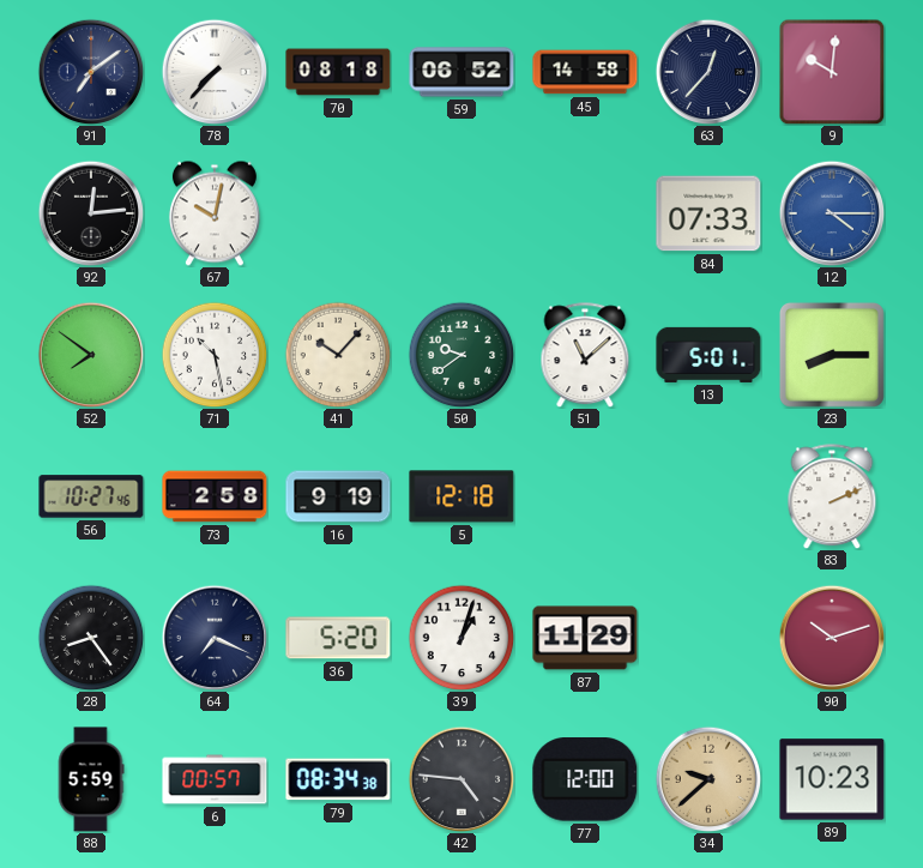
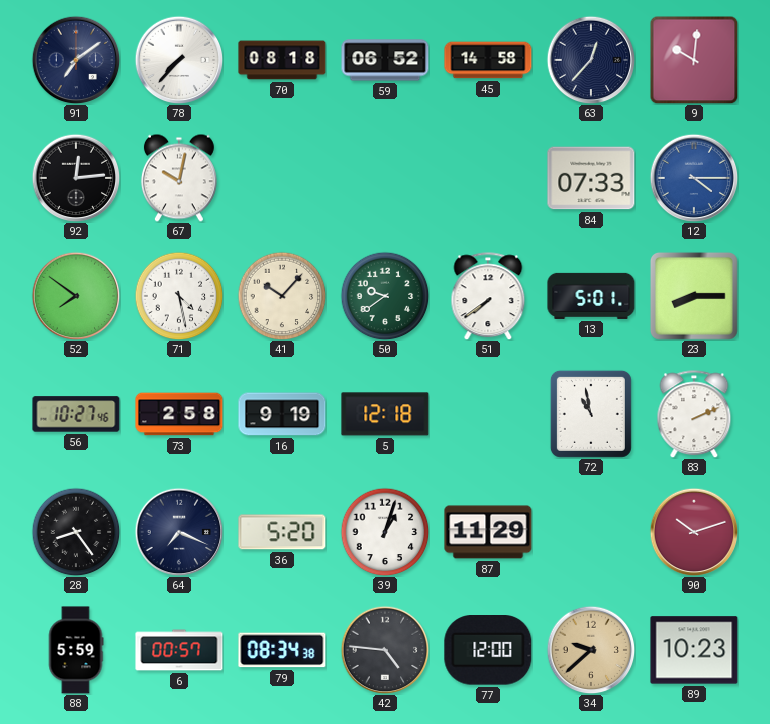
71: 10:28 -> 4:28
51: 11:08 -> 7:39
72: none -> 10:58
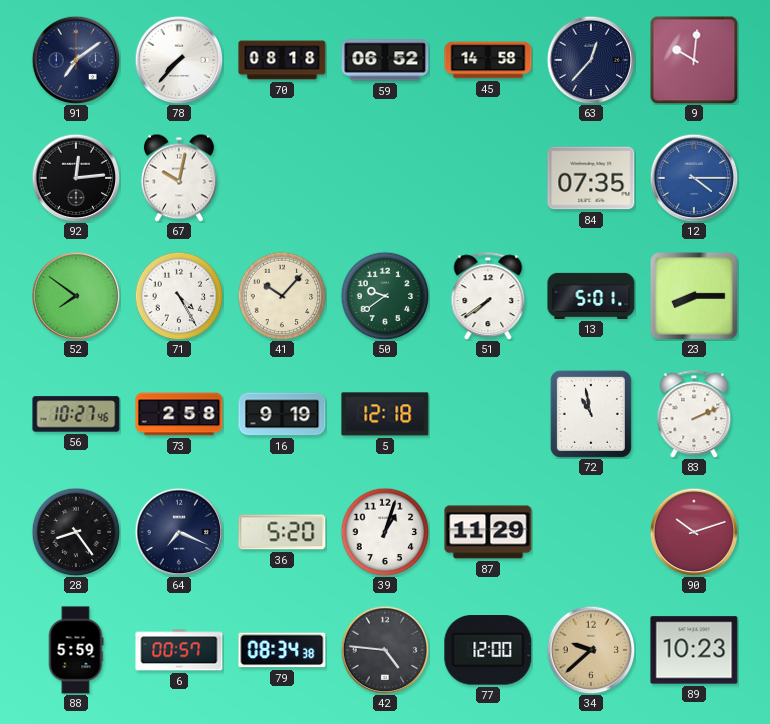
84: 07:33 -> 07:35
71: 4:28 -> 4:25
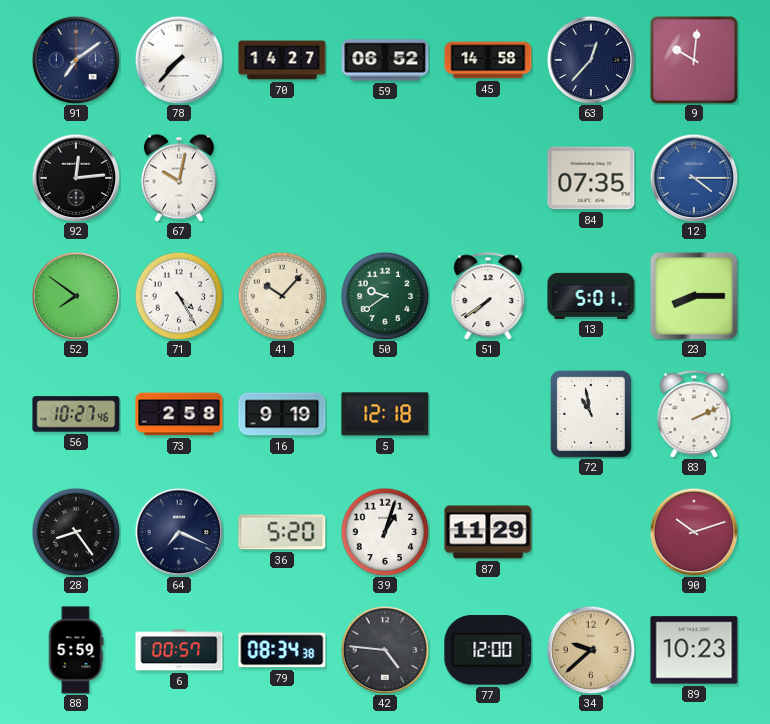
70: 08:18 -> 14:27
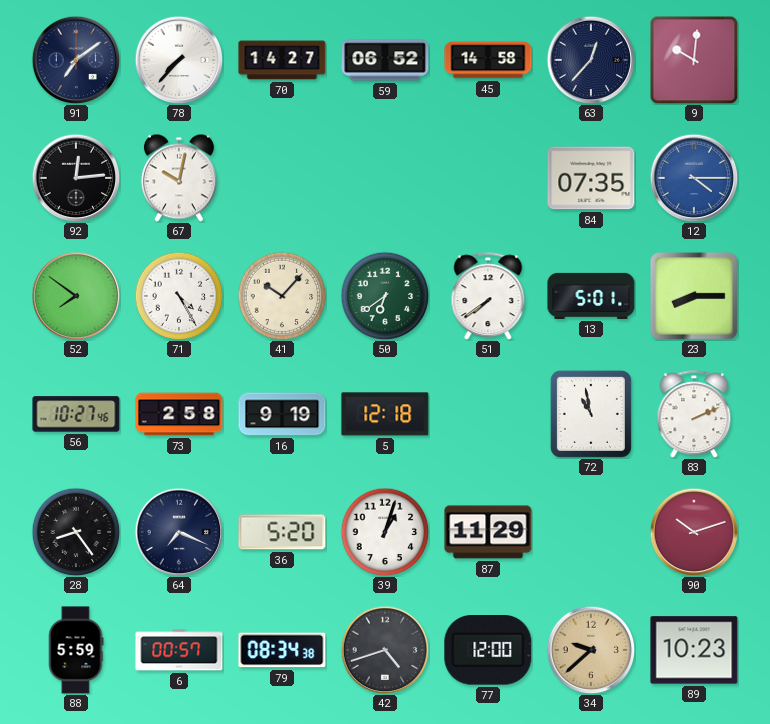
50: 9:39 -> 6:39
42: 4:46 -> 4:42
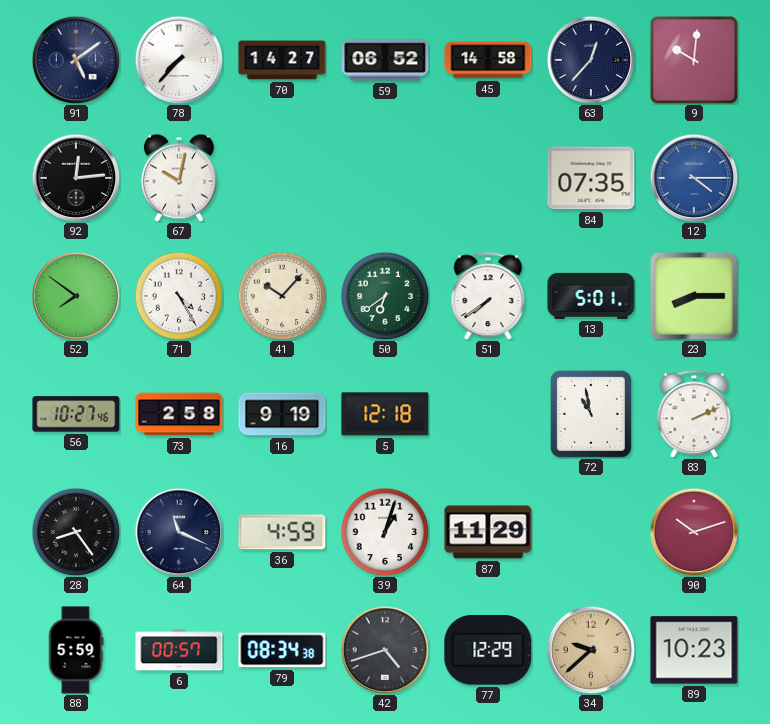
91: 7:09 -> 5:09
64: 7:19 -> 11:19
36: 5:20 -> 4:59
77: 12:00 -> 12:29
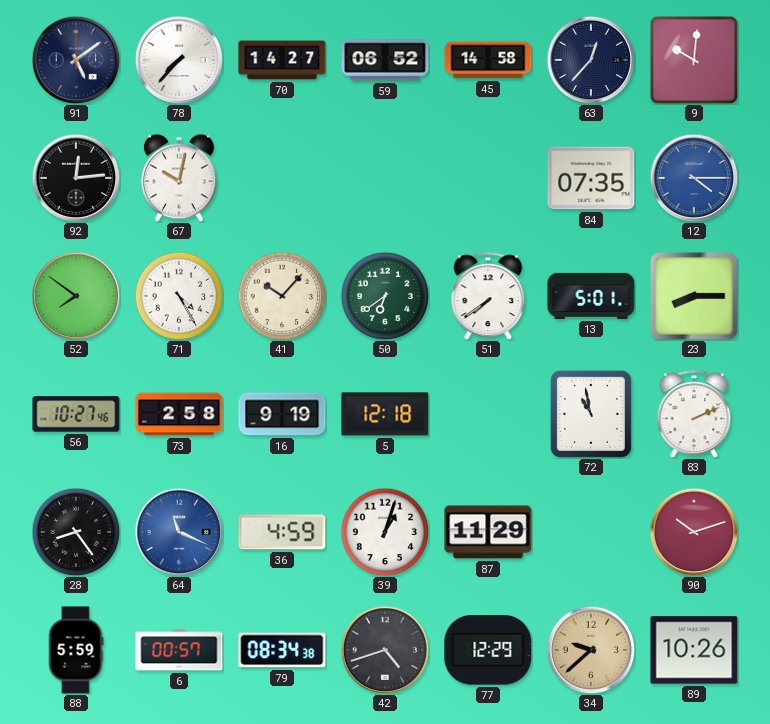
64 dial: navy -> blue
89: 10:23 -> 10:26
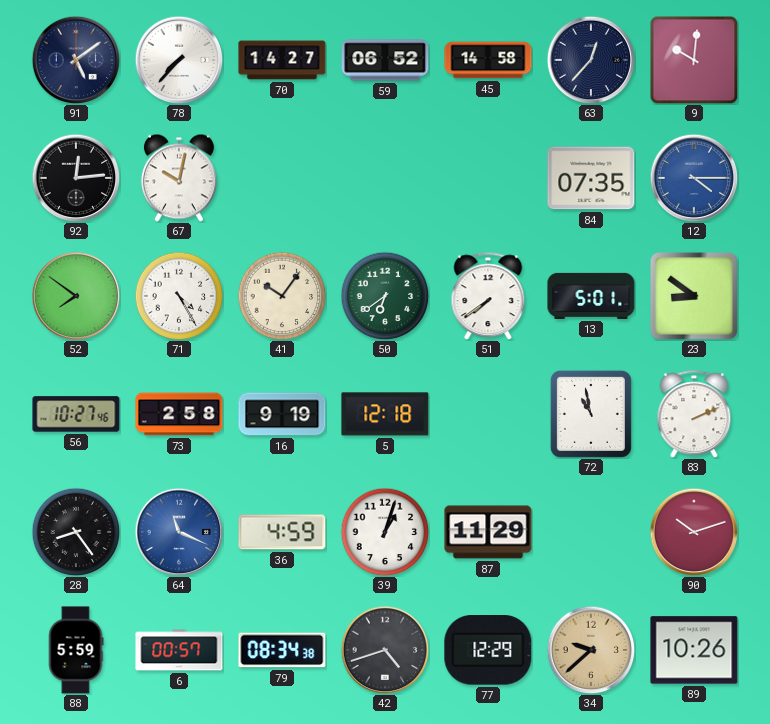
41: 10:07 -> 10:06
23: 8:15 -> 8:51
